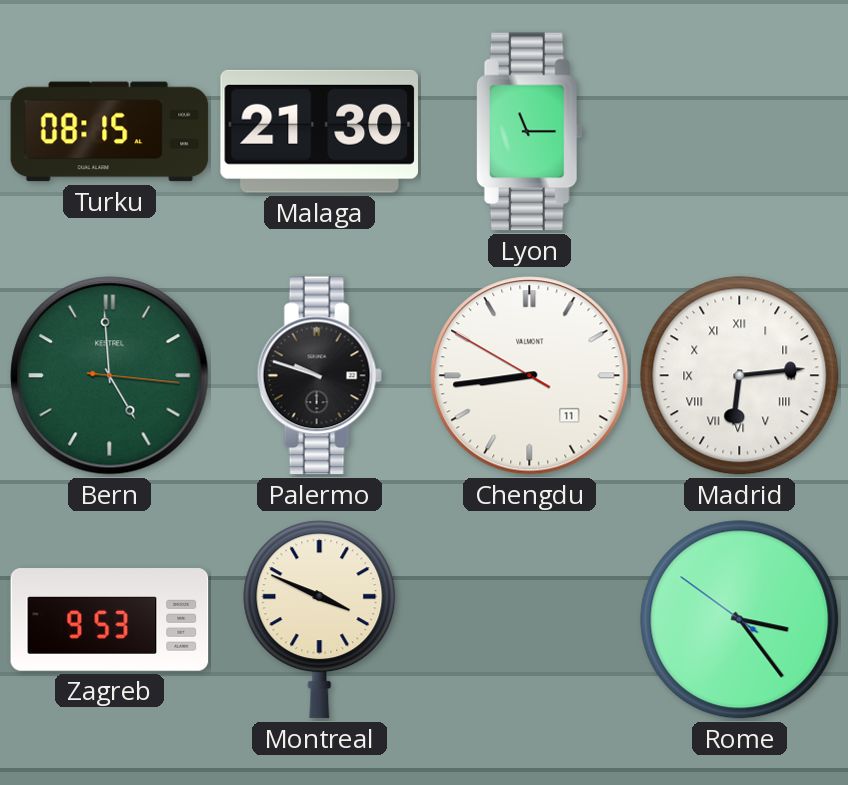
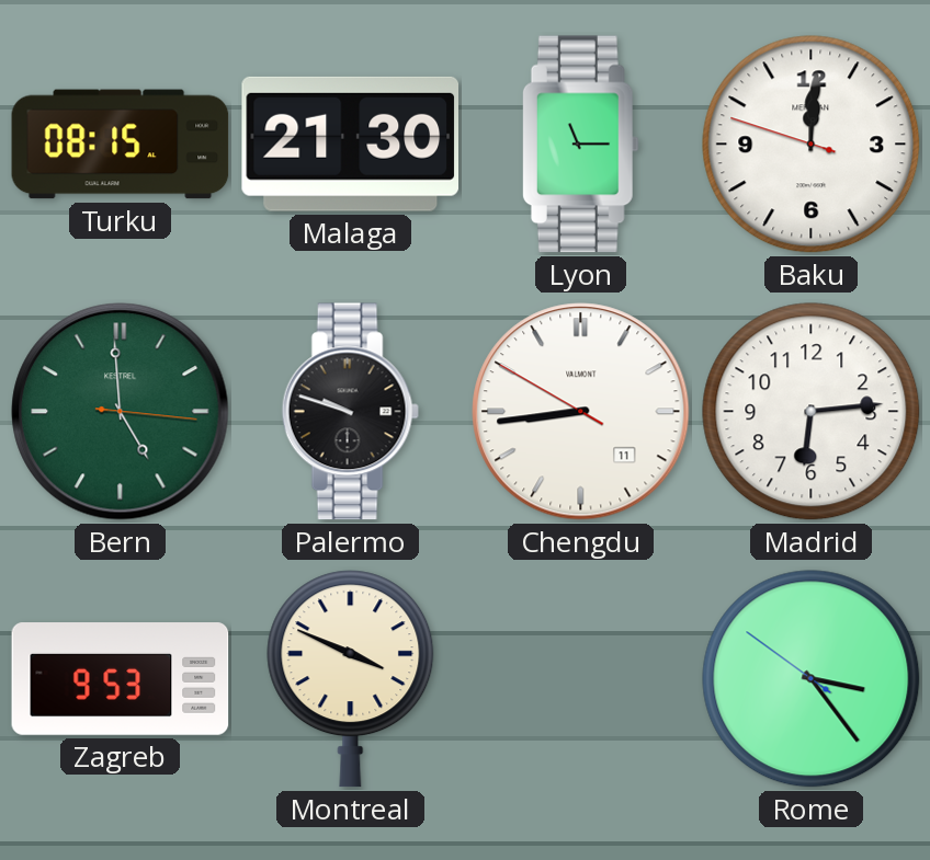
Baku: none -> 12:00
Madrid numerals: Roman -> Arabic
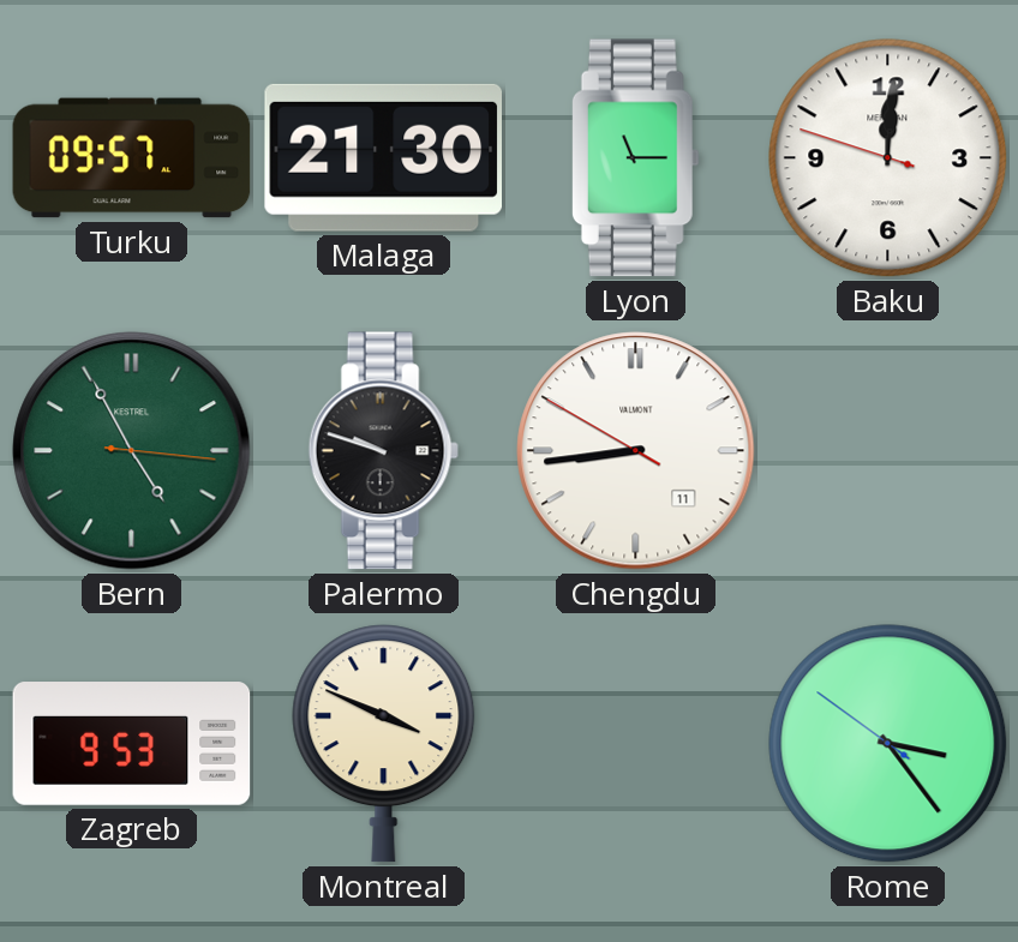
Turku: 08:15 -> 09:57
Bern: 4:59 -> 4:55
Madrid: 6:14 -> none
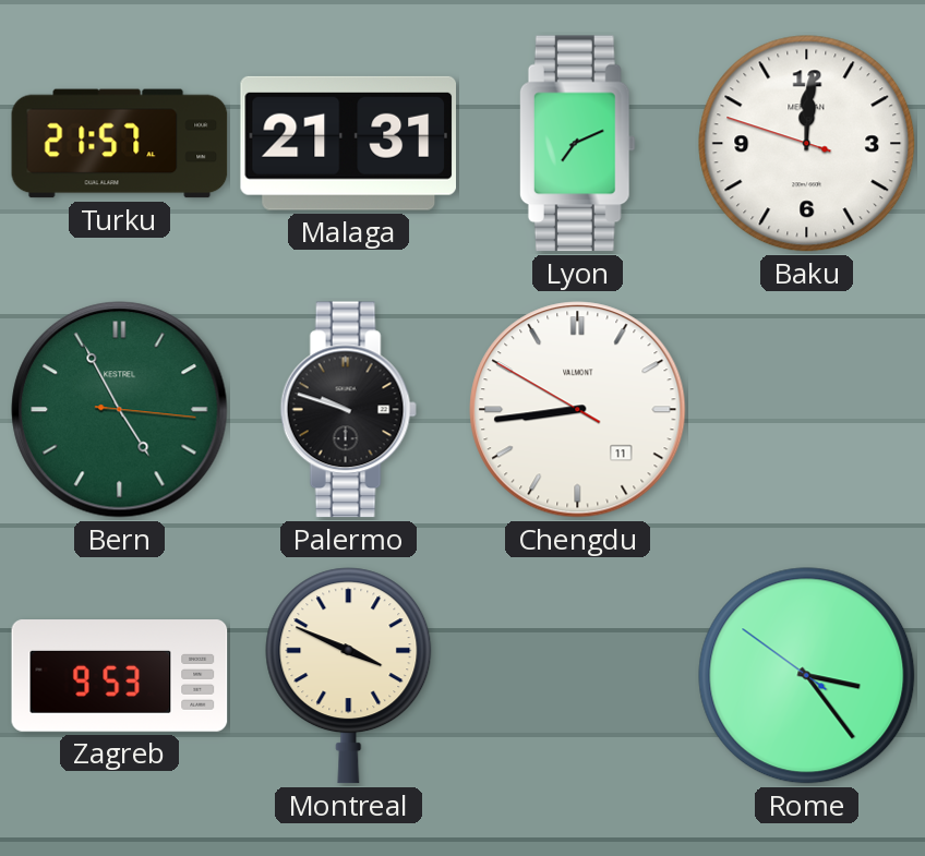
Turku: 09:57 -> 21:57
Malaga: 21:30 -> 21:31
Lyon: 11:15 -> 7:11
